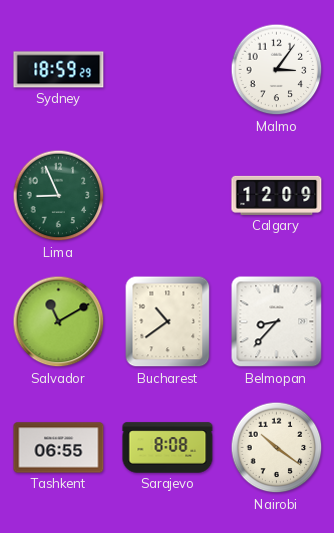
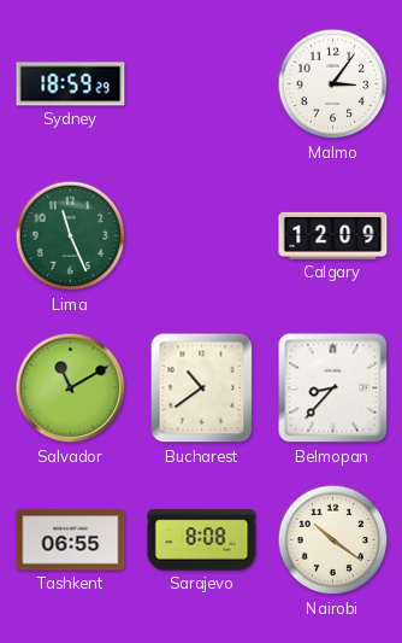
Lima: 8:56 -> 11:26
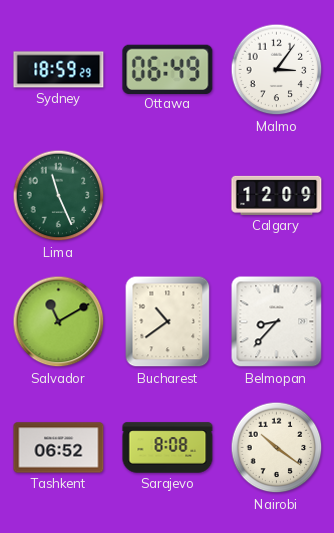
Ottawa: none -> 06:49
Tashkent: 06:55 -> 06:52
